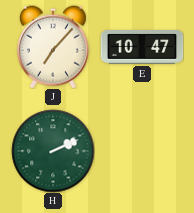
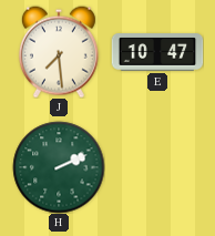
J: 7:07 -> 7:29
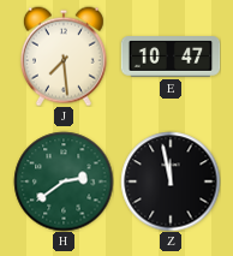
H: 2:11 -> 2:39
Z: none -> 11:58
